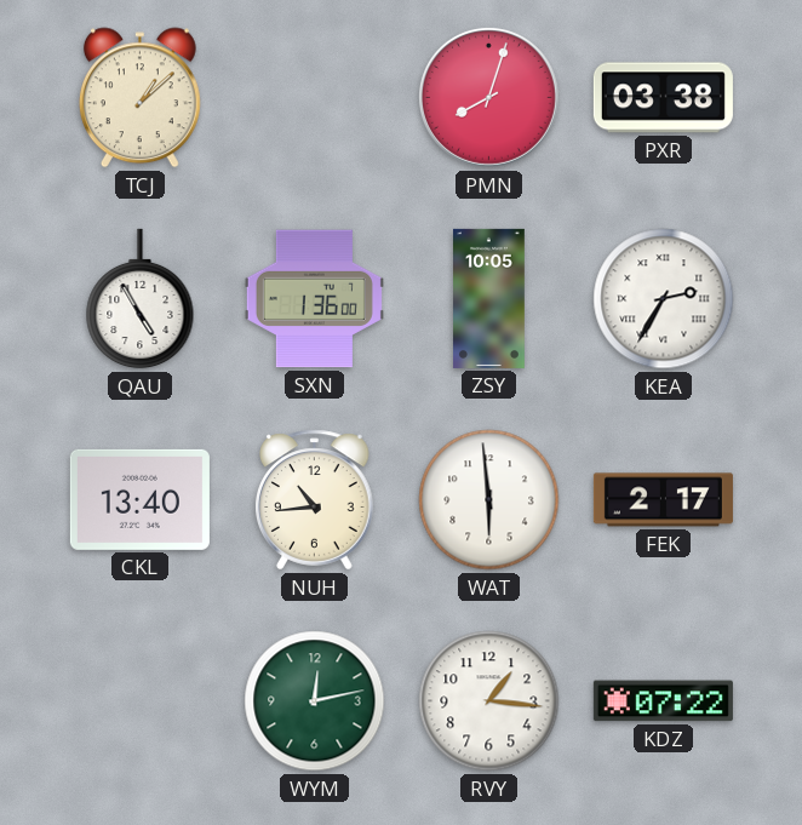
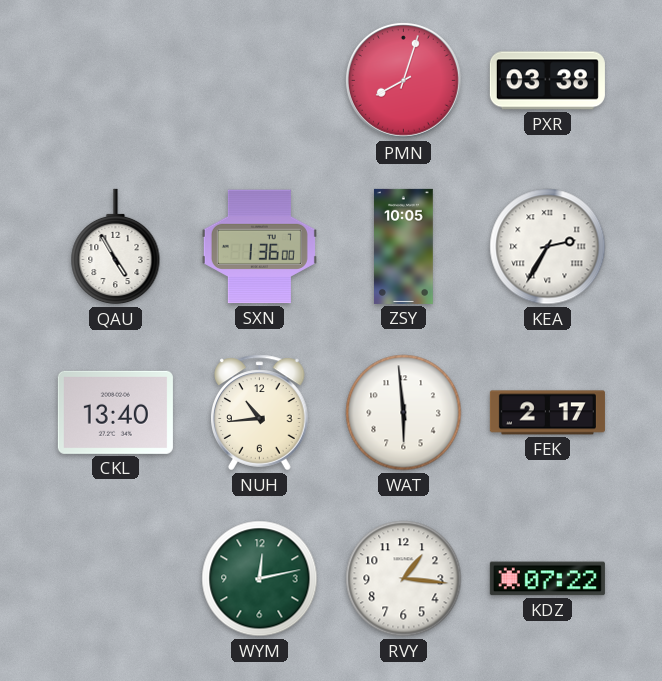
TCJ: 1:08 -> none
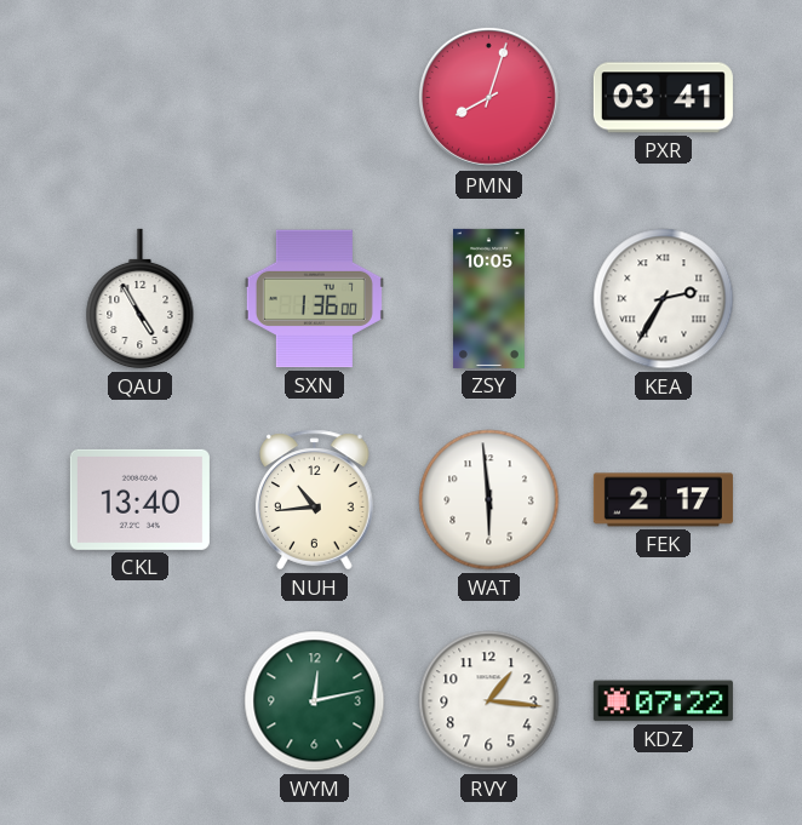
PXR: 03:38 -> 03:41
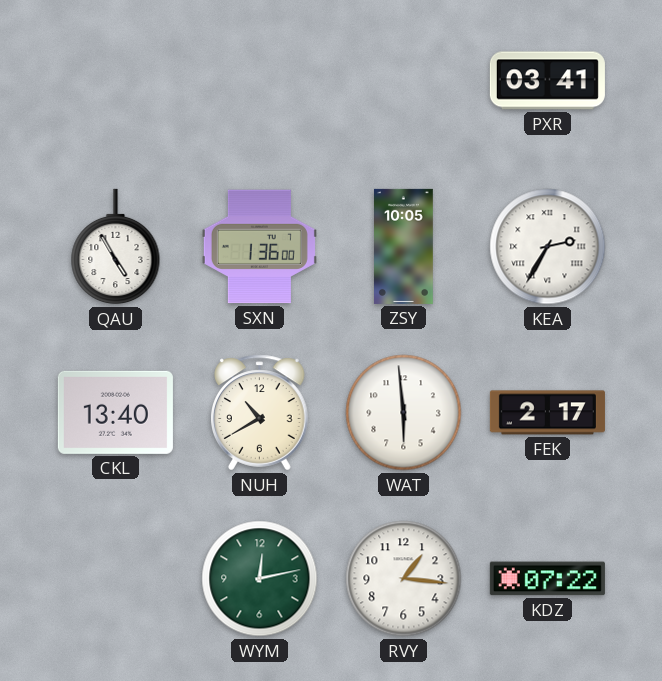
PMN: 8:03 -> none
NUH: 10:44 -> 10:40
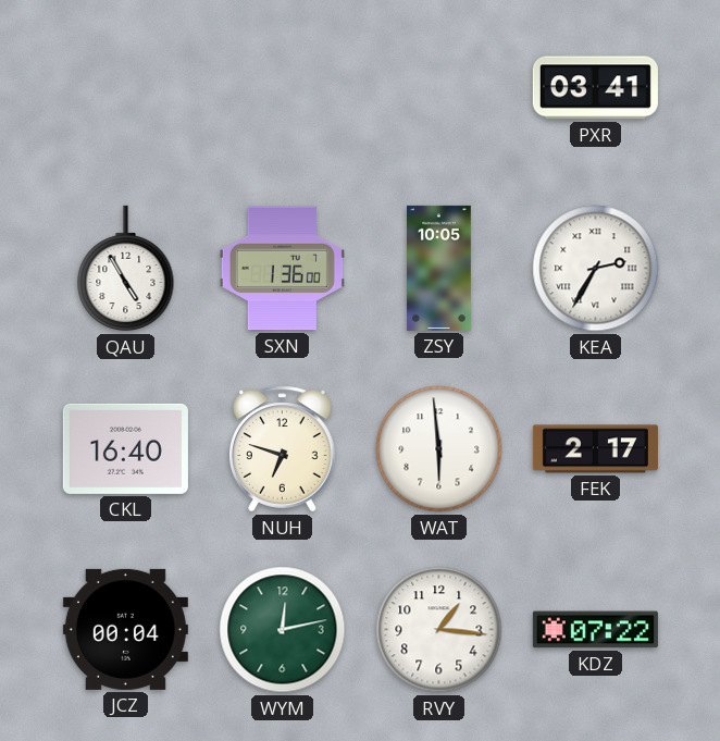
CKL: 13:40 -> 16:40
NUH: 10:40 -> 6:48
JCZ: none -> 00:04
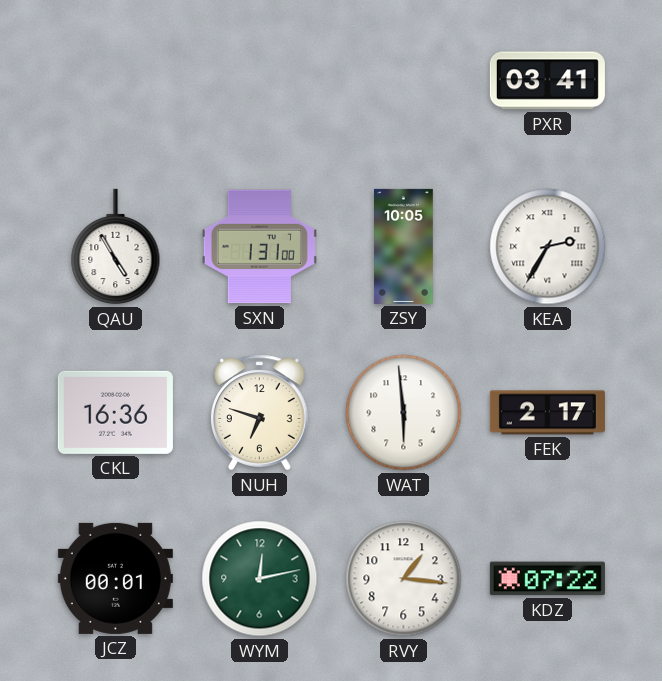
SXN: 1:36 -> 1:31
CKL: 16:40 -> 16:36
JCZ: 00:04 -> 00:01
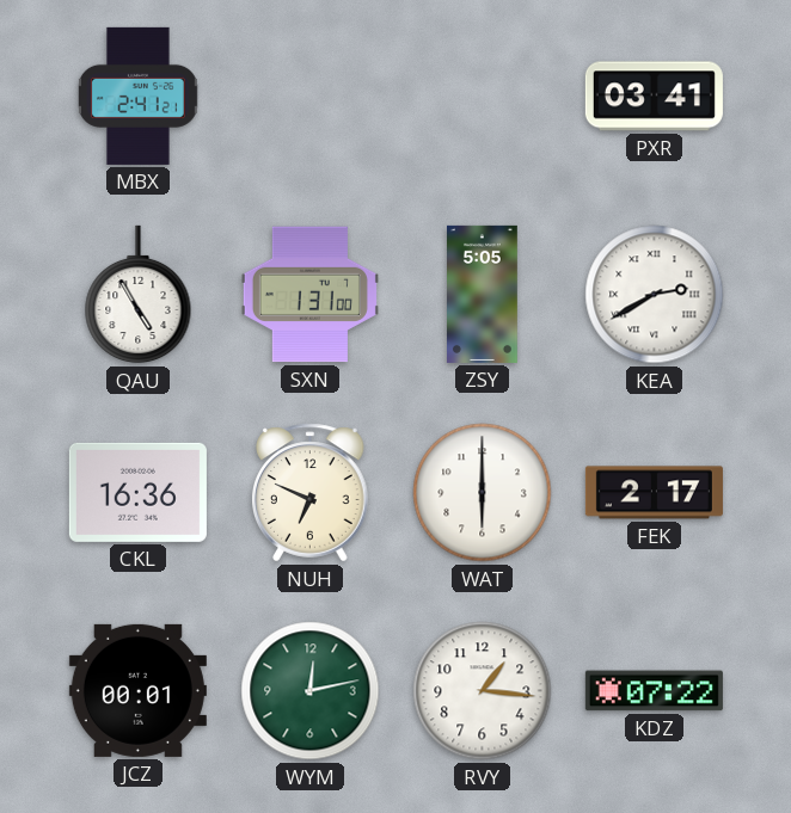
MBX: none -> 2:41
ZSY: 10:05 -> 5:05
KEA: 2:35 -> 2:40
NUH: 6:48 -> 6:49
WAT: 5:59 -> 6:00
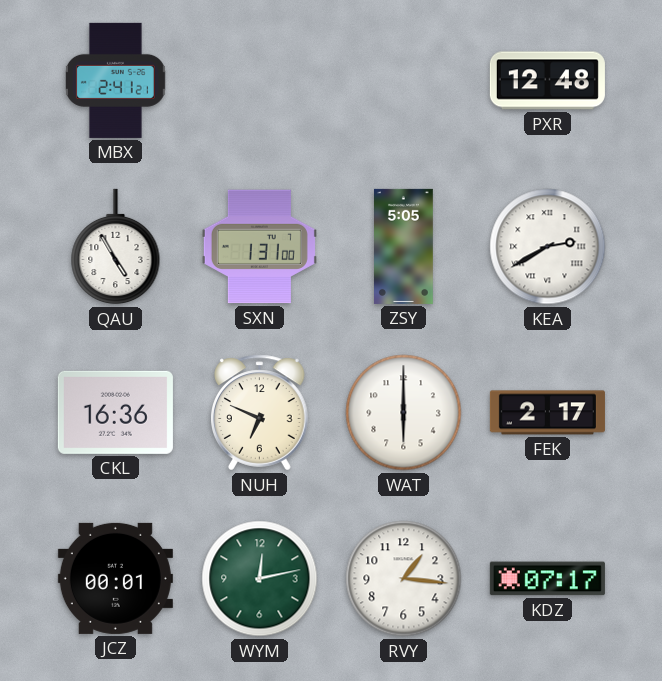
PXR: 03:41 -> 12:48
KDZ: 07:22 -> 07:17
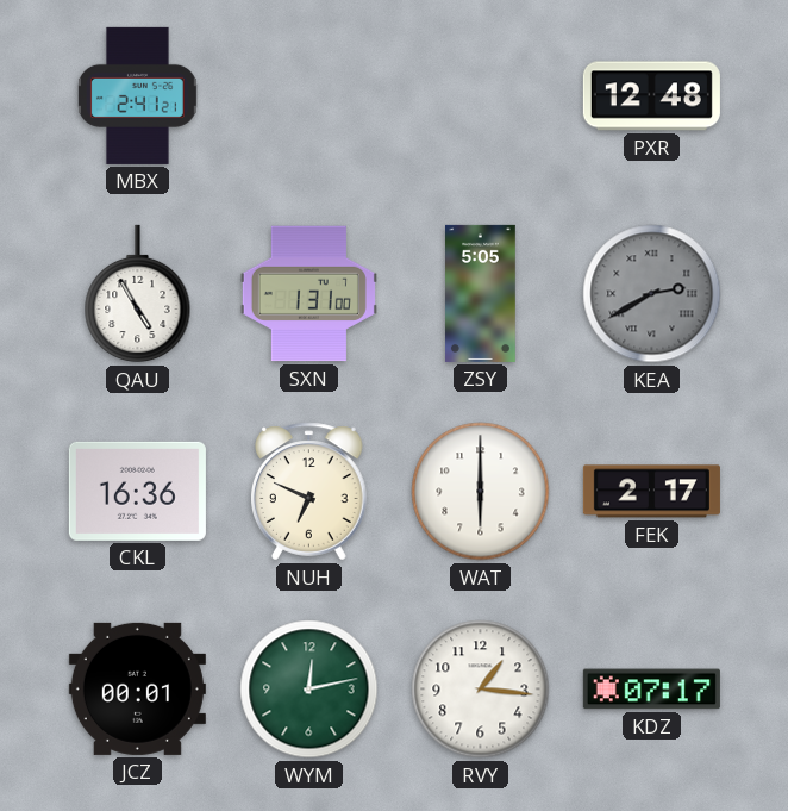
KEA dial: white -> grey
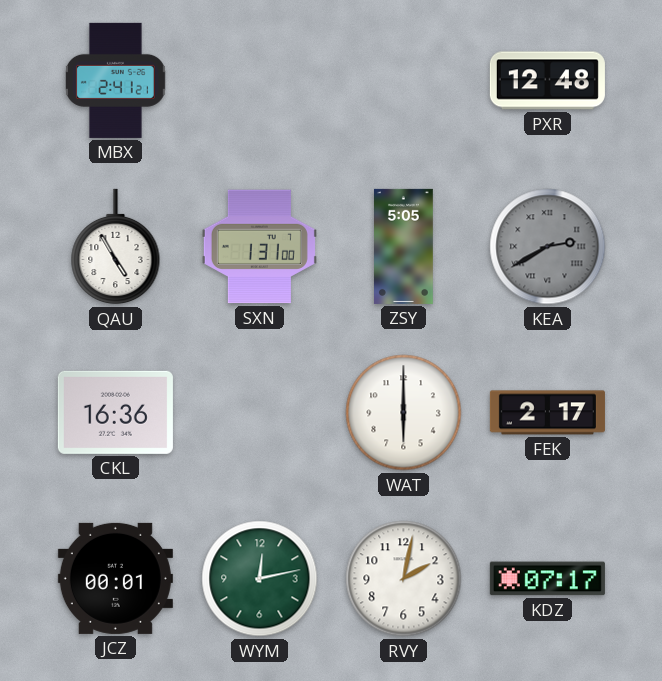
NUH: 6:49 -> none
RVY: 1:16 -> 2:02
